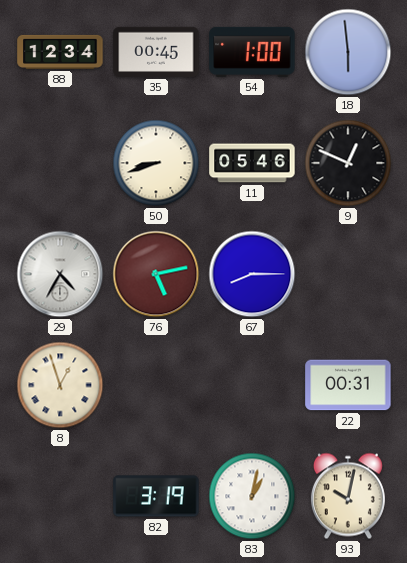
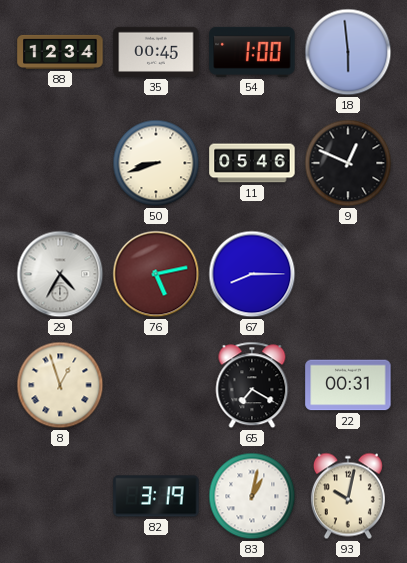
65: none -> 7:20
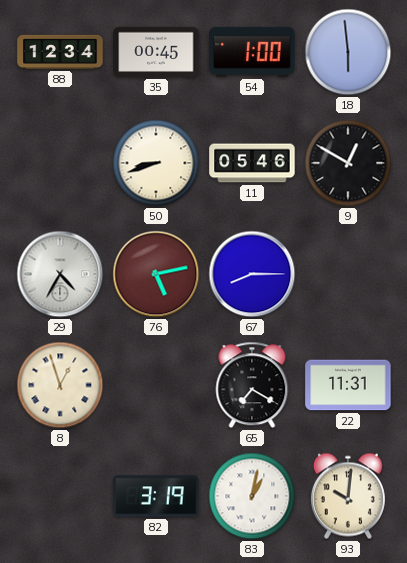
9: 12:49 -> 12:50
22: 00:31 -> 11:31
93: 10:02 -> 10:01
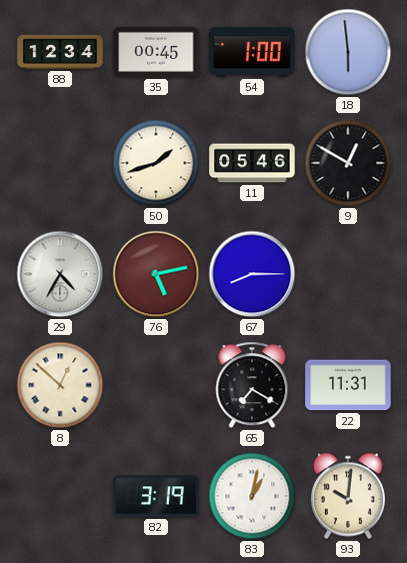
50: 8:42 -> 1:42
8: 12:57 -> 12:52
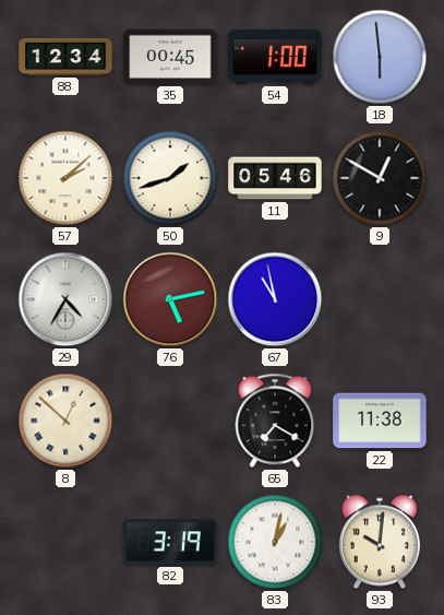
57: none -> 2:08
67: 8:15 -> 10:58
22: 11:31 -> 11:38
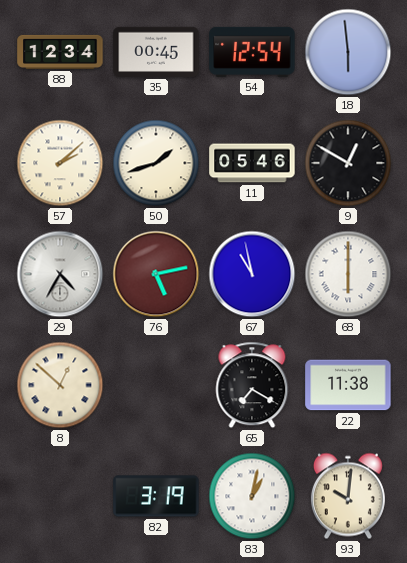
54: 1:00 -> 12:54
68: none -> 6:00
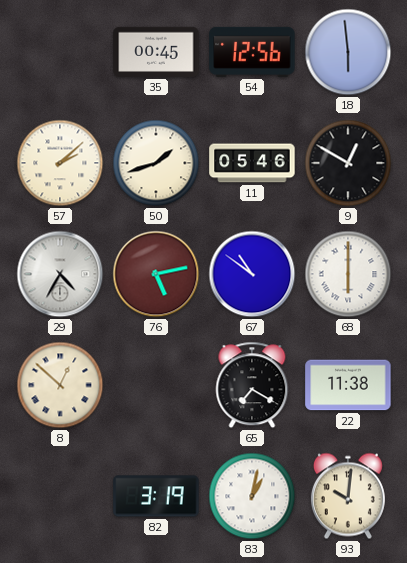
88: 12:34 -> none
54: 12:54 -> 12:56
67: 10:58 -> 10:51
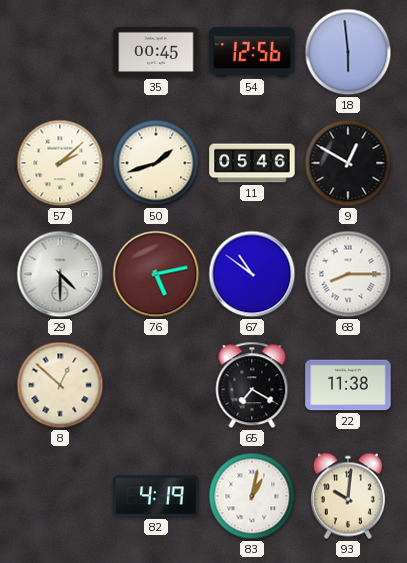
29: 4:35 -> 4:30
68: 6:00 -> 8:15
82: 3:19 -> 4:19
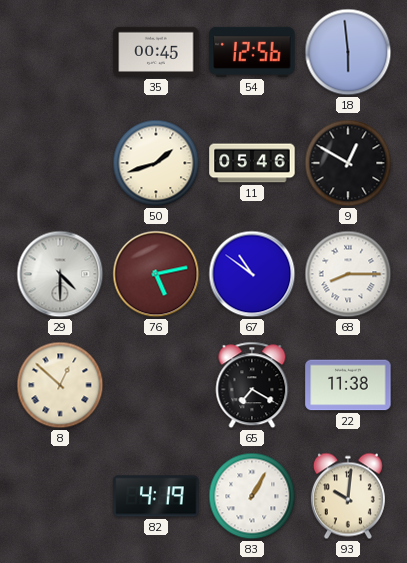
57: 2:08 -> none
83: 1:02 -> 1:05
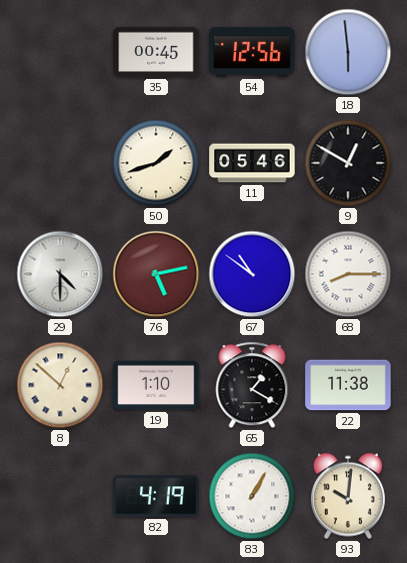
19: none -> 1:10
65: 7:20 -> 1:20
